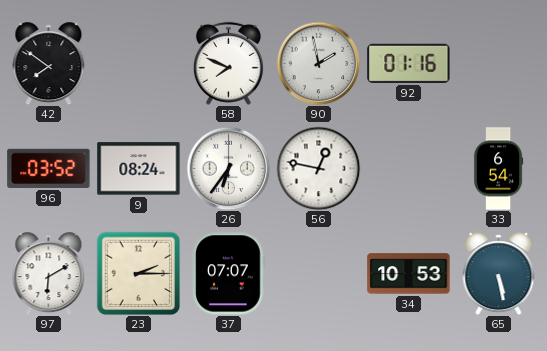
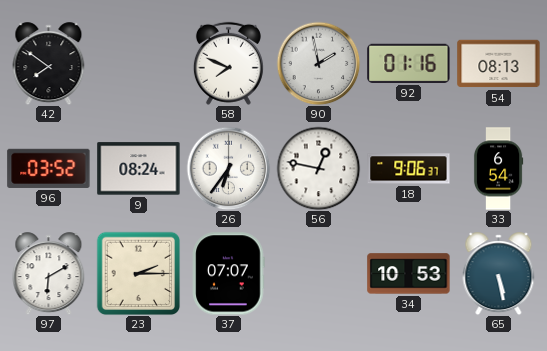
54: none -> 08:13
18: none -> 9:06
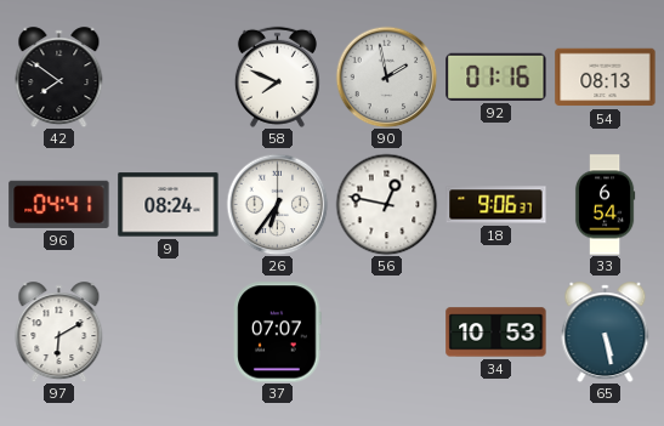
96: 03:52 -> 04:41
23: 2:15 -> none
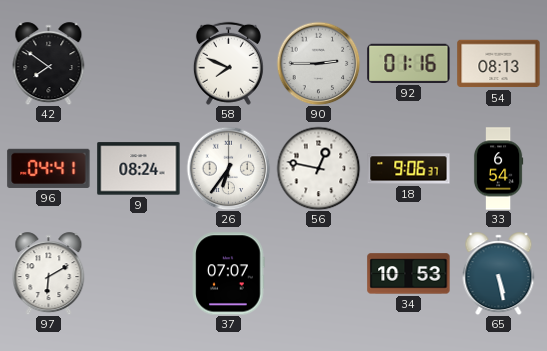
90: 1:58 -> 2:45
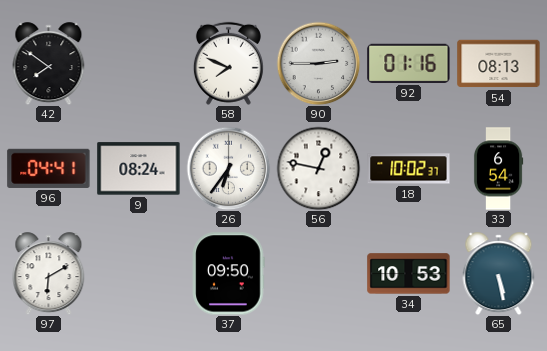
18: 9:06 -> 10:02
37: 07:07 -> 09:50
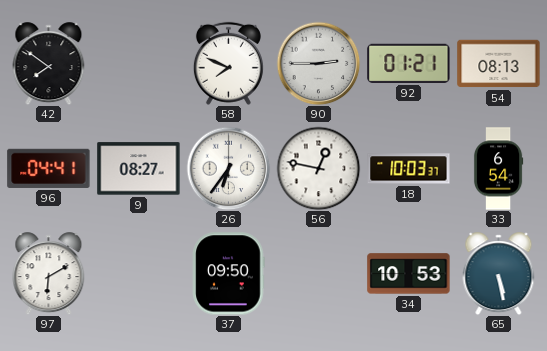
92: 01:16 -> 01:21
9: 08:24 -> 08:27
18: 10:02 -> 10:03
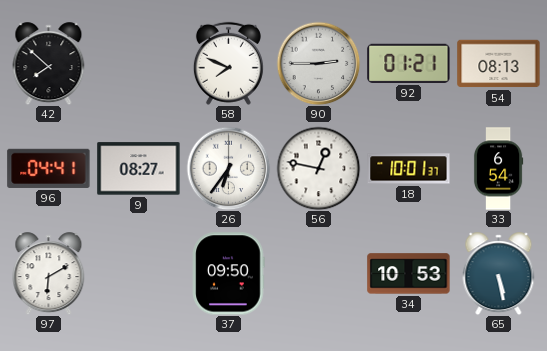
42: 7:51 -> 7:52
18: 10:03 -> 10:01
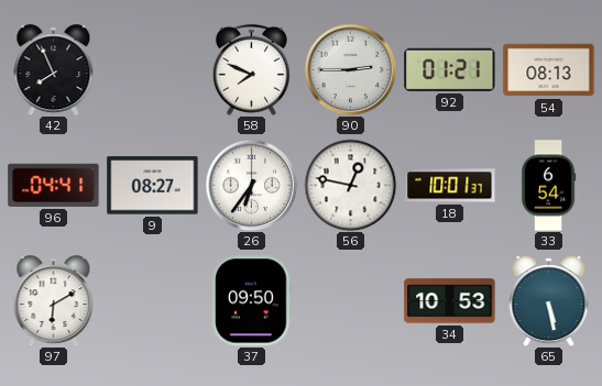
42: 7:52 -> 7:56
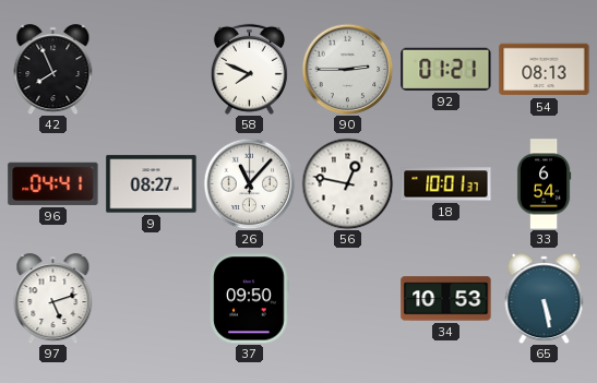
26: 6:36 -> 11:07
97: 6:10 -> 5:12
